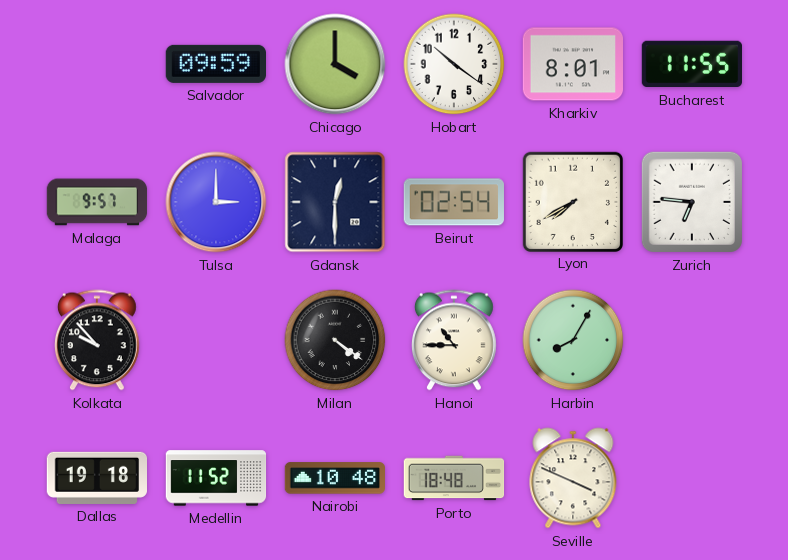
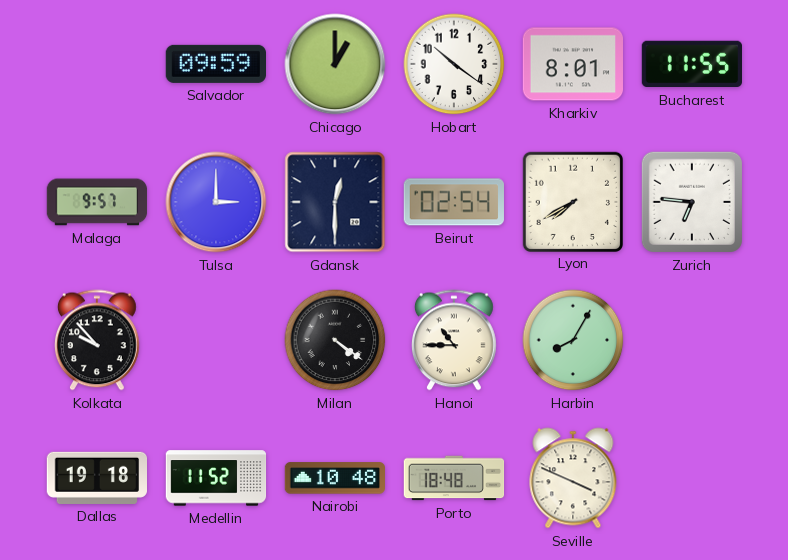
Chicago: 4:00 -> 1:00
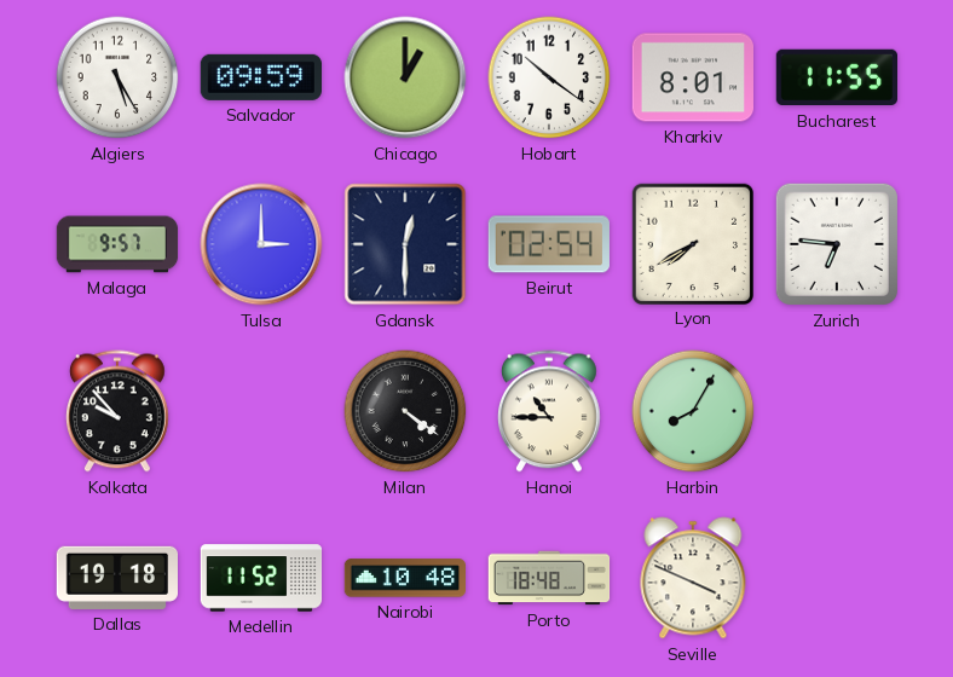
Algiers: none -> 5:25
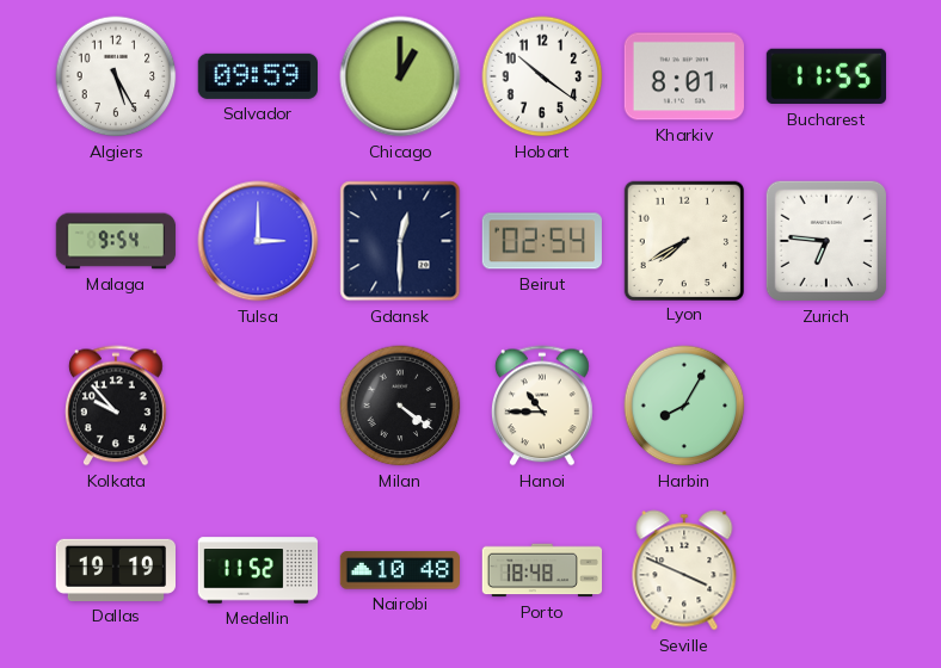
Malaga: 9:57 -> 9:54
Dallas: 19:18 -> 19:19
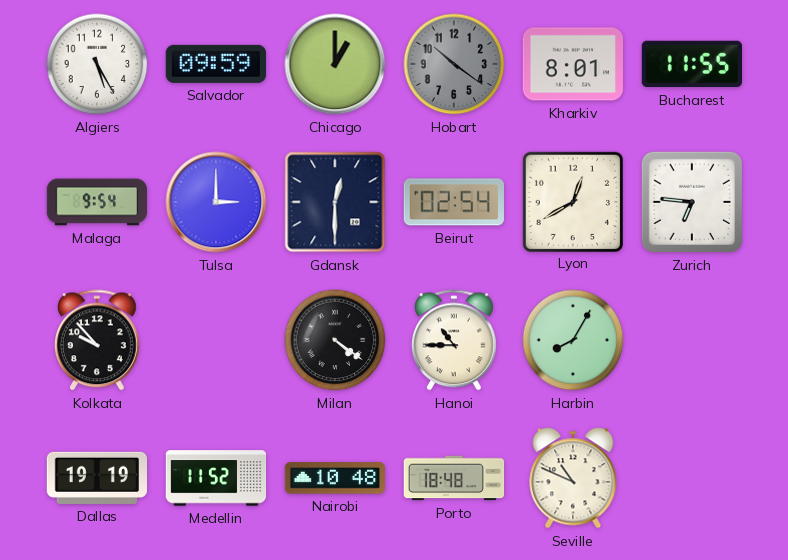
Hobart dial: white -> grey
Lyon: 7:40 -> 12:40
Seville: 3:49 -> 10:49
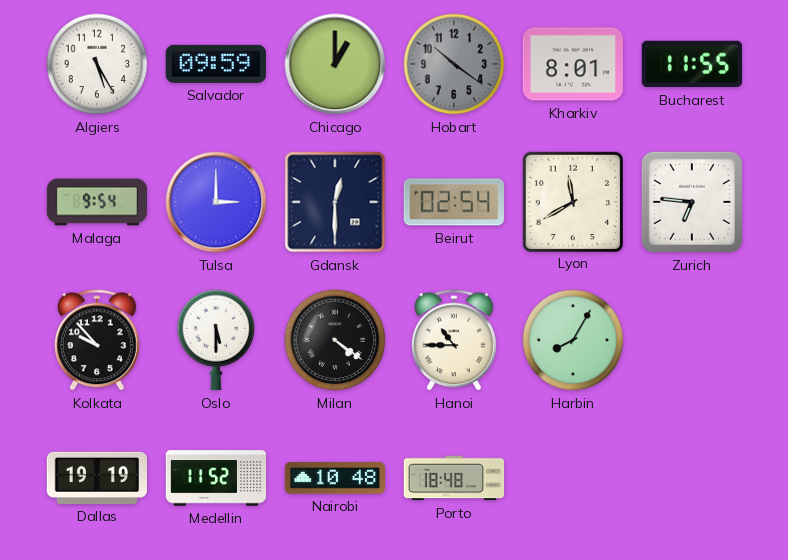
Lyon: 12:40 -> 11:40
Oslo: none -> 5:30
Seville: 10:49 -> none
